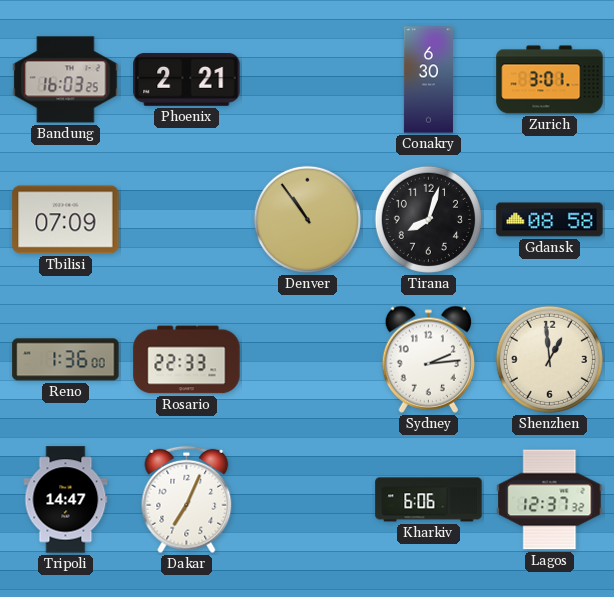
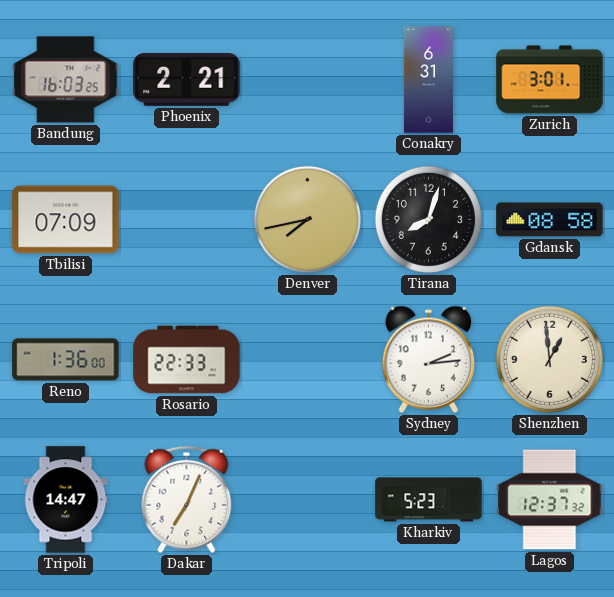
Conakry: 6:30 -> 6:31
Denver: 10:54 -> 7:43
Kharkiv: 6:06 -> 5:23
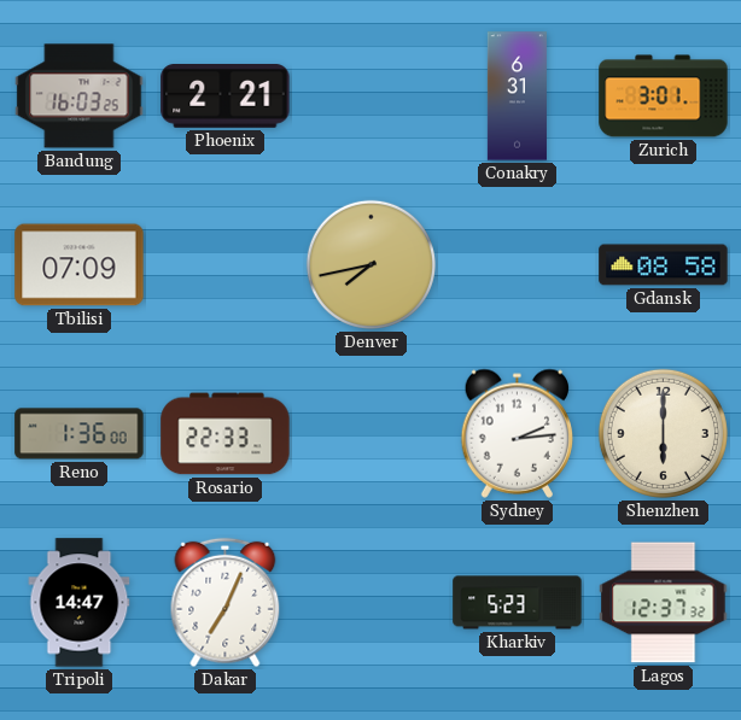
Tirana: 8:03 -> none
Shenzhen: 12:59 -> 6:00
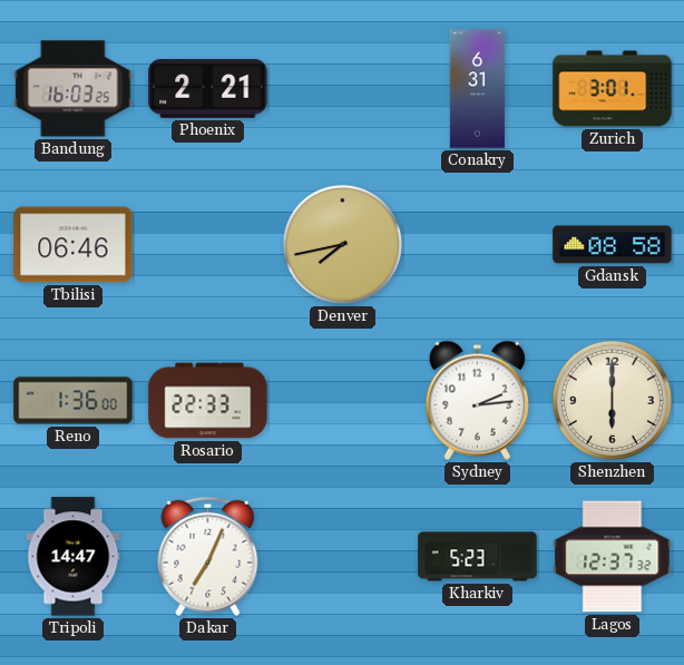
Tbilisi: 07:09 -> 06:46
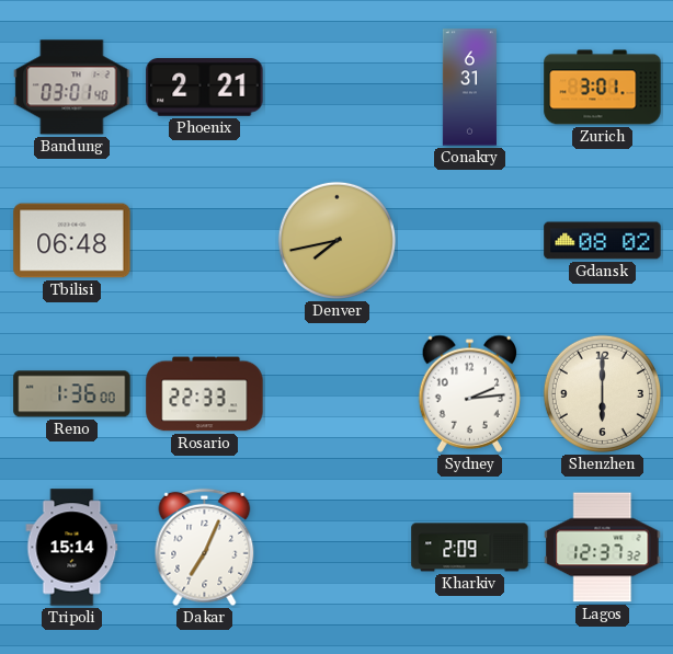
Bandung: 16:03 -> 03:01
Tbilisi: 06:46 -> 06:48
Gdansk: 08:58 -> 08:02
Tripoli: 14:47 -> 15:14
Kharkiv: 5:23 -> 2:09
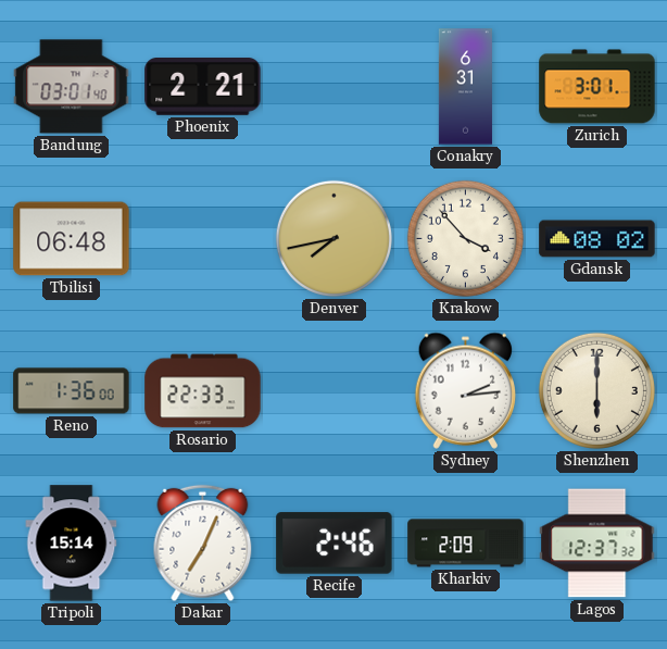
Krakow: none -> 3:53
Recife: none -> 2:46
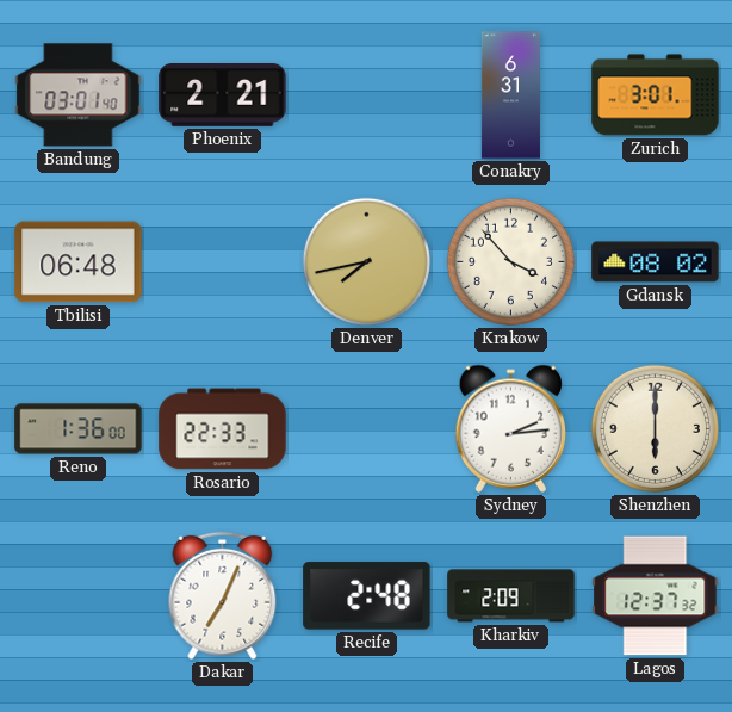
Tripoli: 15:14 -> none
Recife: 2:46 -> 2:48
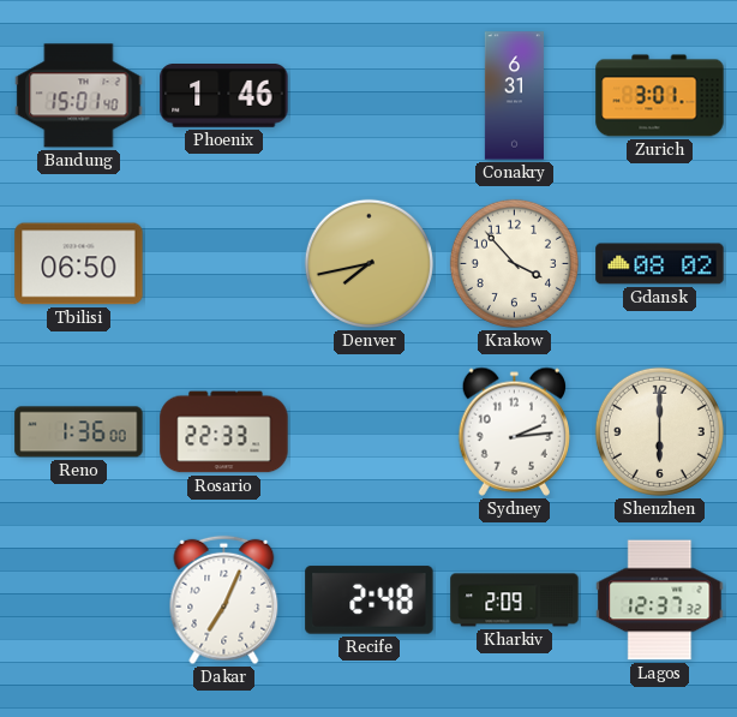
Bandung: 03:01 -> 15:01
Phoenix: 2:21 -> 1:46
Tbilisi: 06:48 -> 06:50
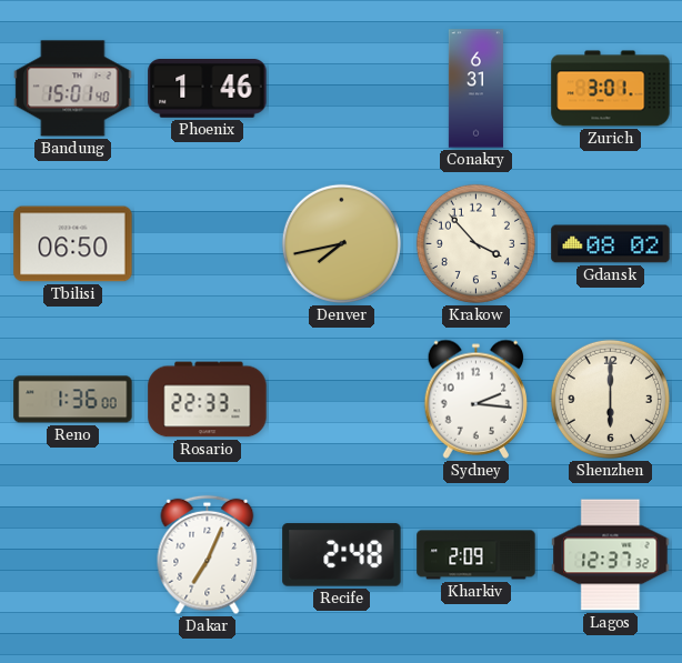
Sydney: 2:14 -> 2:16
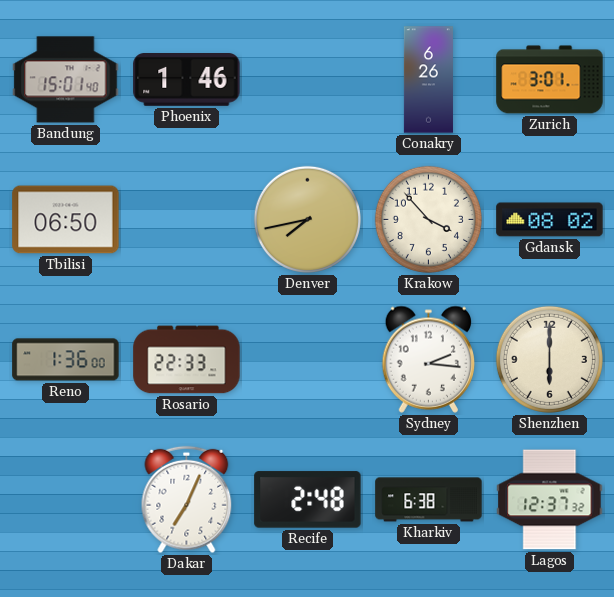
Conakry: 6:31 -> 6:26
Kharkiv: 2:09 -> 6:38
